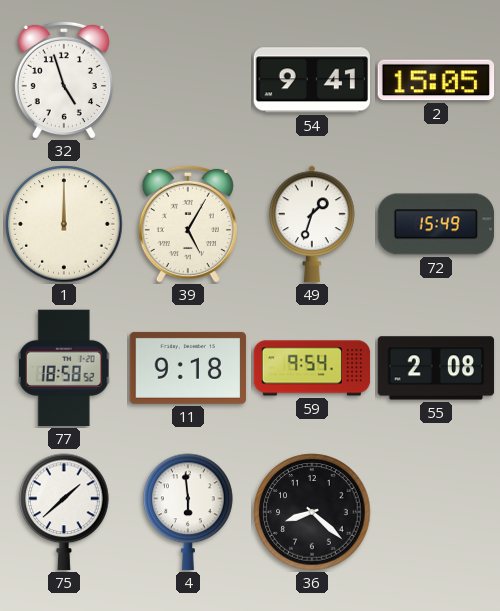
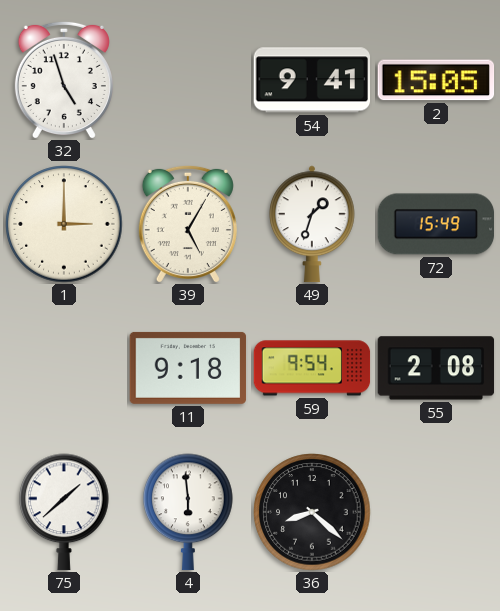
1: 12:00 -> 3:00
77: 18:58 -> none
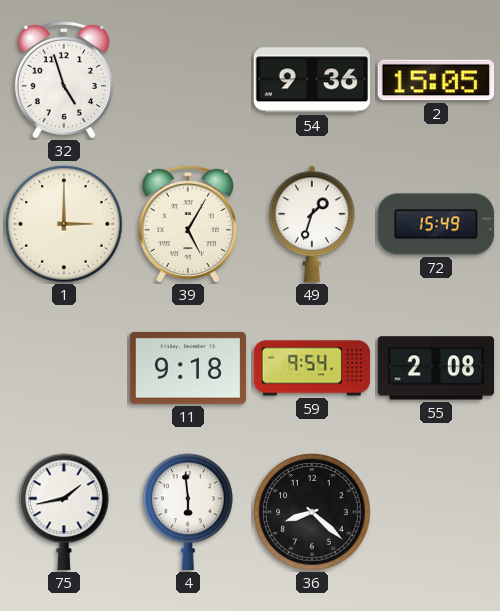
54: 9:41 -> 9:36
75: 1:38 -> 1:43
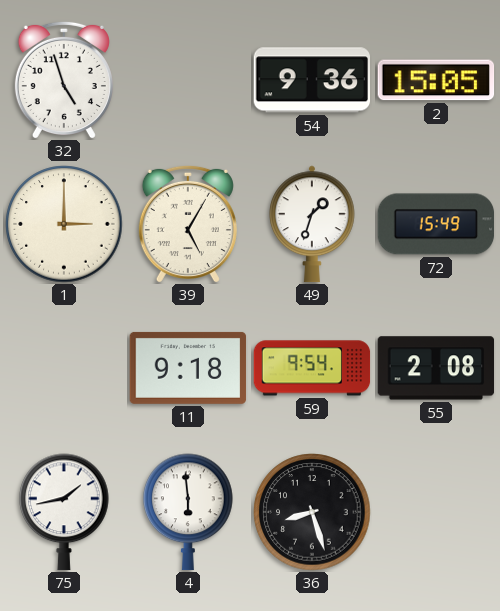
36: 8:22 -> 8:27
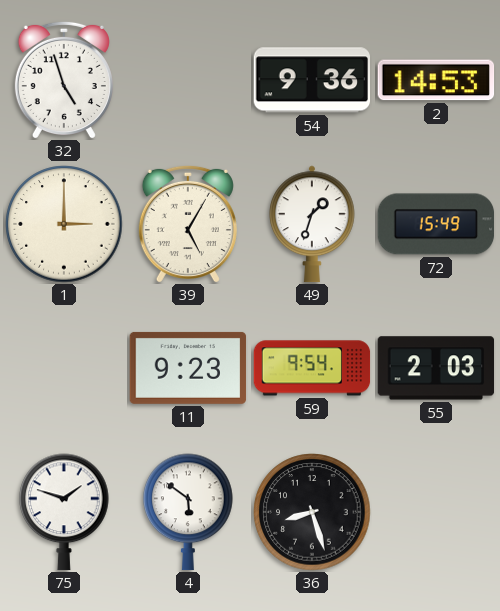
2: 15:05 -> 14:53
11: 9:18 -> 9:23
55: 2:08 -> 2:03
75: 1:43 -> 1:48
4: 5:59 -> 5:51
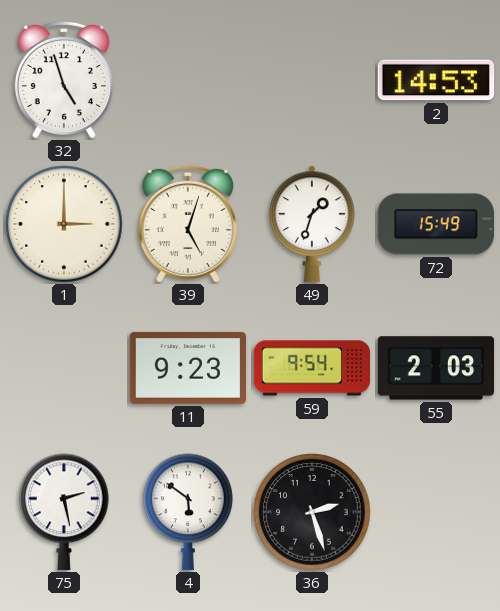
54: 9:36 -> none
39: 5:05 -> 5:03
75: 1:48 -> 2:28
36: 8:27 -> 2:27
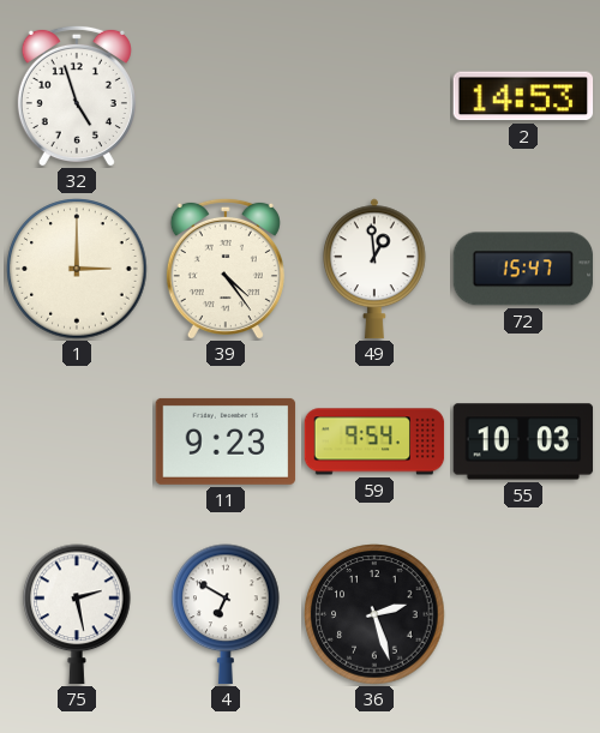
39: 5:03 -> 4:24
49: 1:33 -> 12:59
72: 15:49 -> 15:47
55: 2:03 -> 10:03
4: 5:51 -> 6:50
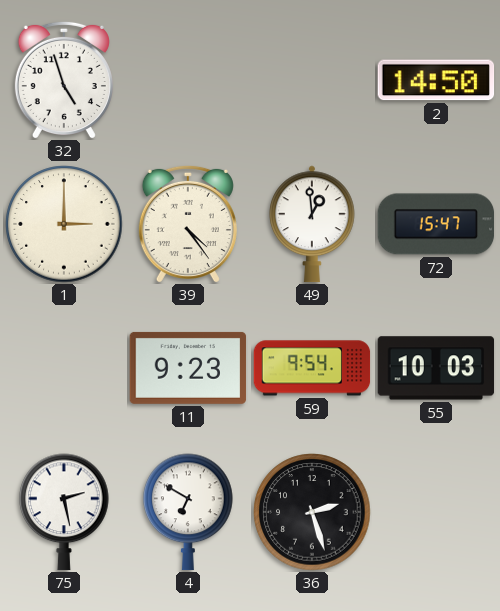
2: 14:53 -> 14:50
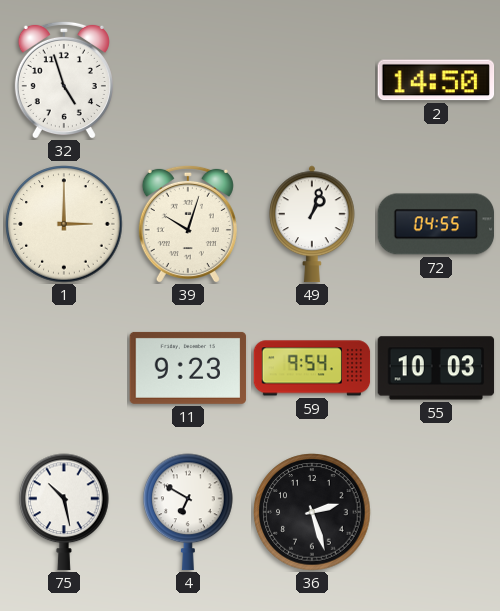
39: 4:24 -> 10:03
49: 12:59 -> 1:03
72: 15:47 -> 04:55
75: 2:28 -> 10:28
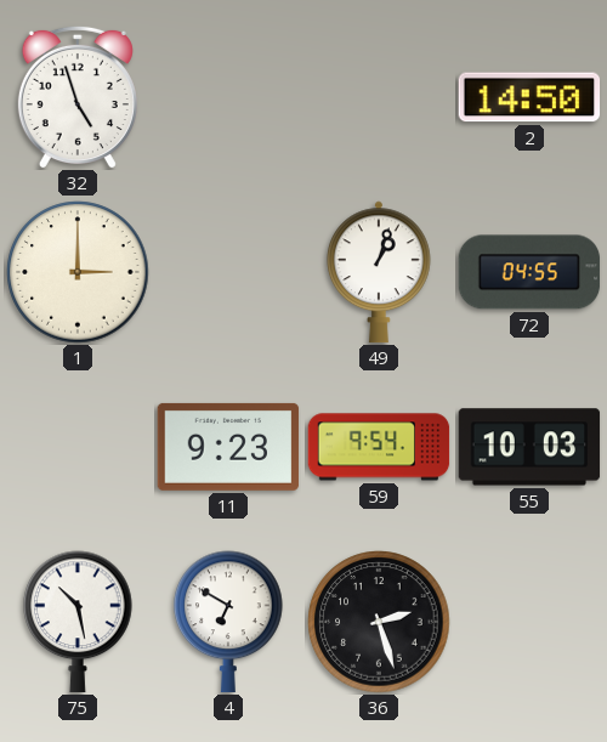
39: 10:03 -> none
